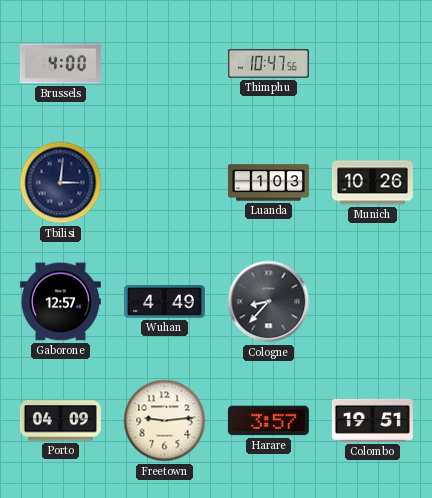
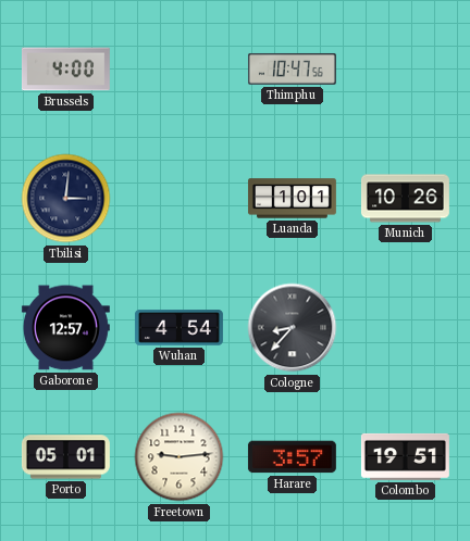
Luanda: 1:03 -> 1:01
Wuhan: 4:49 -> 4:54
Porto: 04:09 -> 05:01
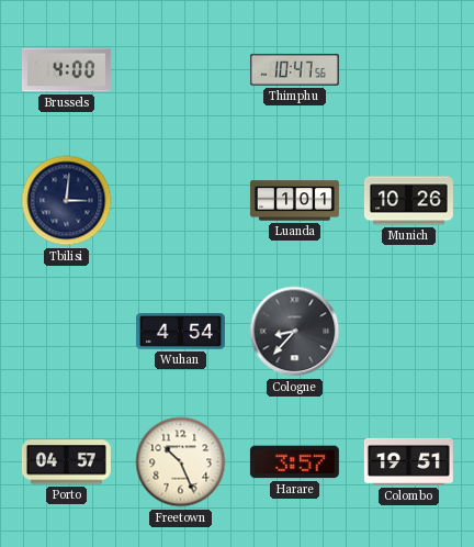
Gaborone: 12:57 -> none
Porto: 05:01 -> 04:57
Freetown: 9:14 -> 10:26
